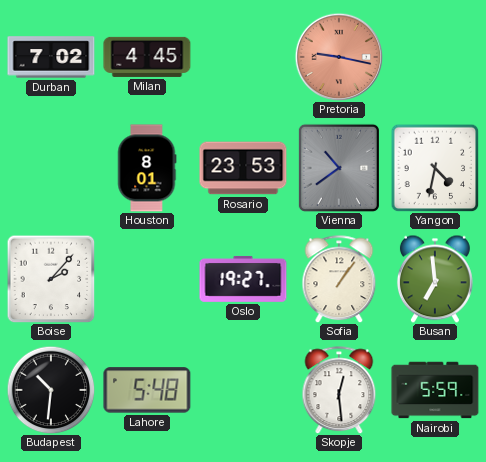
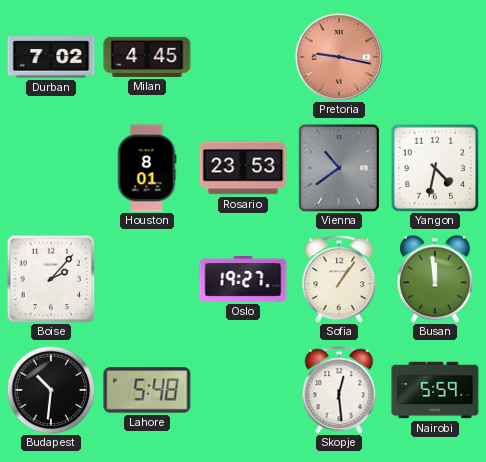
Busan: 6:59 -> 11:59
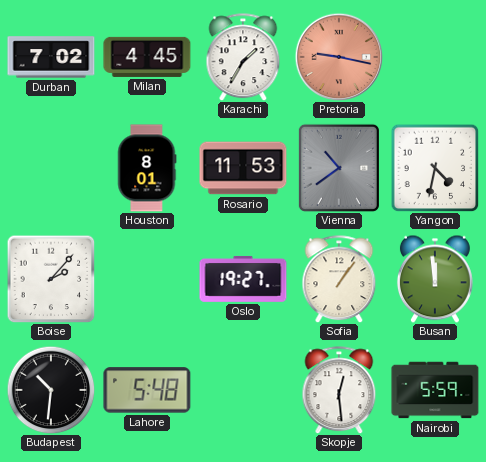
Karachi: none -> 1:35
Rosario: 23:53 -> 11:53
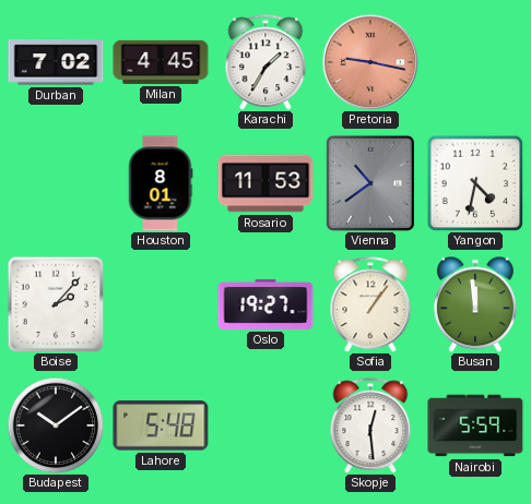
Budapest: 10:31 -> 10:09
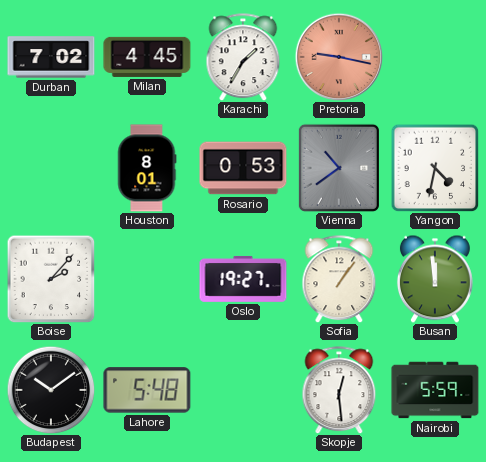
Rosario: 11:53 -> 0:53
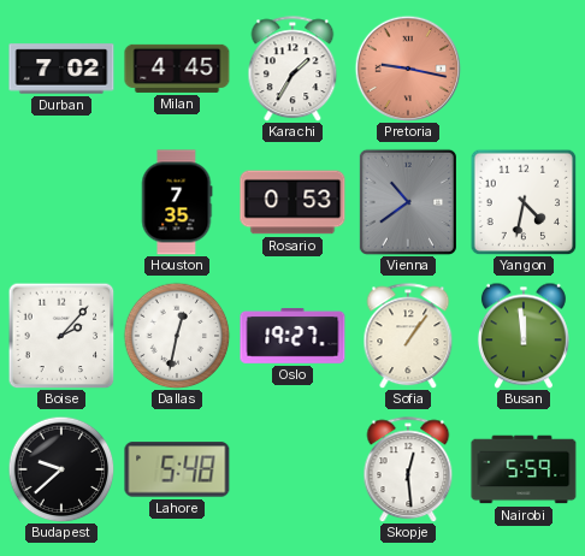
Houston: 8:01 -> 7:35
Dallas: none -> 12:32
Budapest: 10:09 -> 9:38
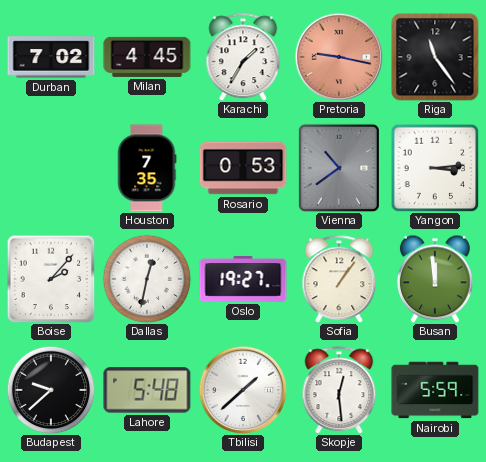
Riga: none -> 11:24
Yangon: 4:32 -> 3:14
Tbilisi: none -> 1:38
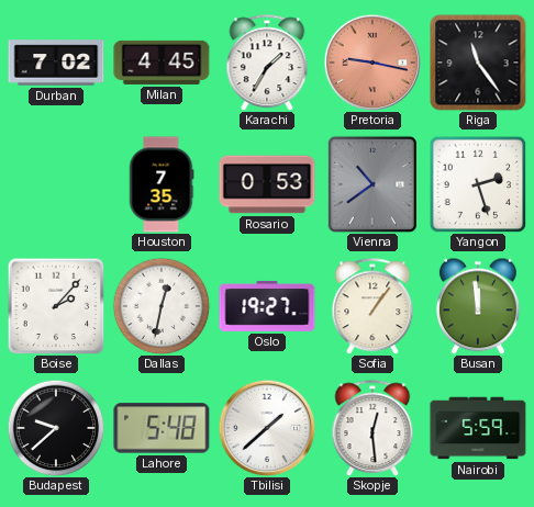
Yangon: 3:14 -> 2:27
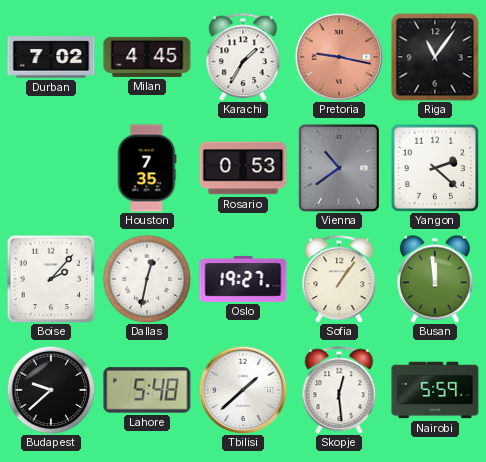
Riga: 11:24 -> 11:06
Yangon: 2:27 -> 2:22
